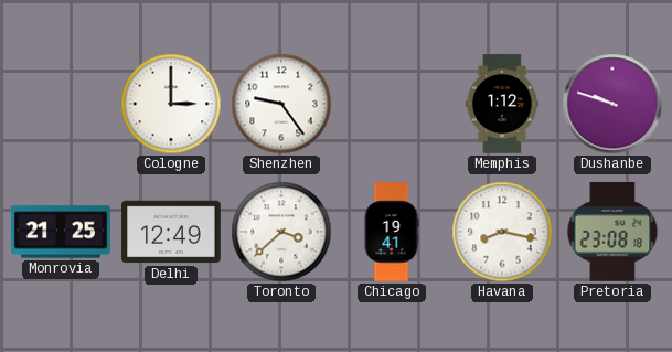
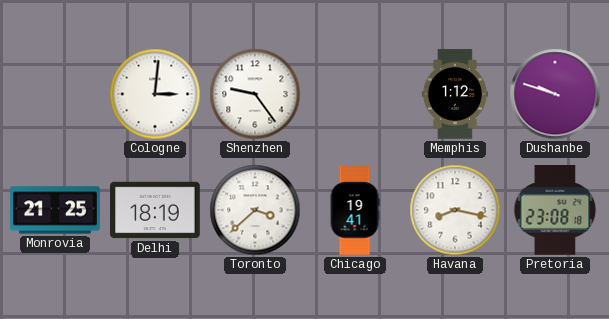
Cologne: 3:00 -> 3:01
Delhi: 12:49 -> 18:19
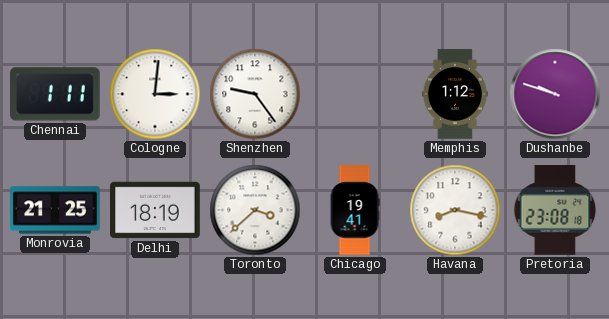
Chennai: none -> 1:11
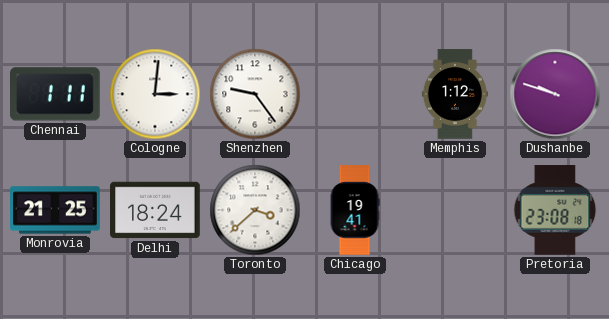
Delhi: 18:19 -> 18:24
Havana: 8:17 -> none
